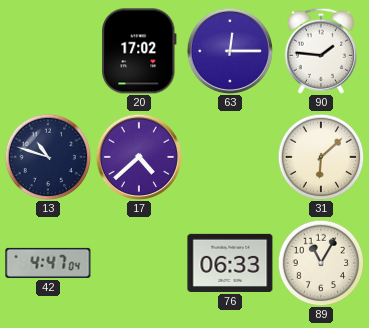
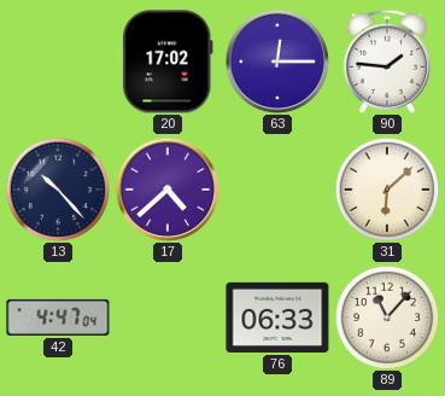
13: 10:48 -> 10:23
89: 11:05 -> 11:07
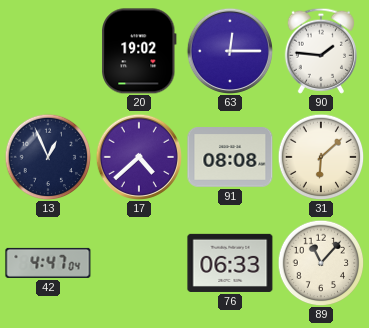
20: 17:02 -> 19:02
13: 10:23 -> 12:56
91: none -> 08:08
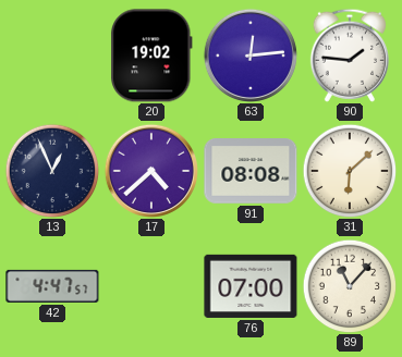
63: 12:15 -> 12:14
42: 4:47:04 -> 4:47:57
76: 06:33 -> 07:00
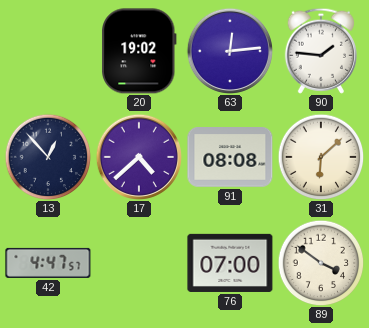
13: 12:56 -> 12:53
89: 11:07 -> 3:51
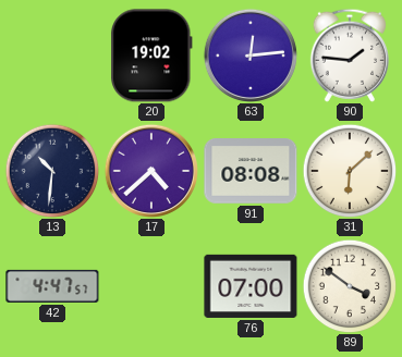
13: 12:53 -> 10:31
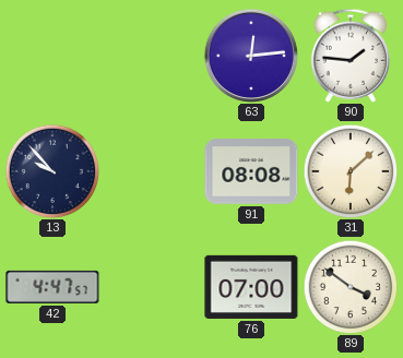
20: 19:02 -> none
13: 10:31 -> 9:53
17: 4:38 -> none
